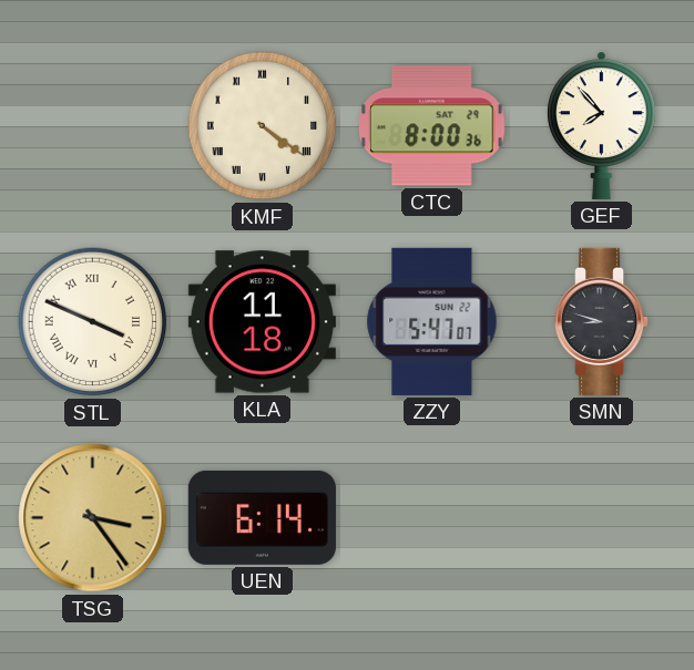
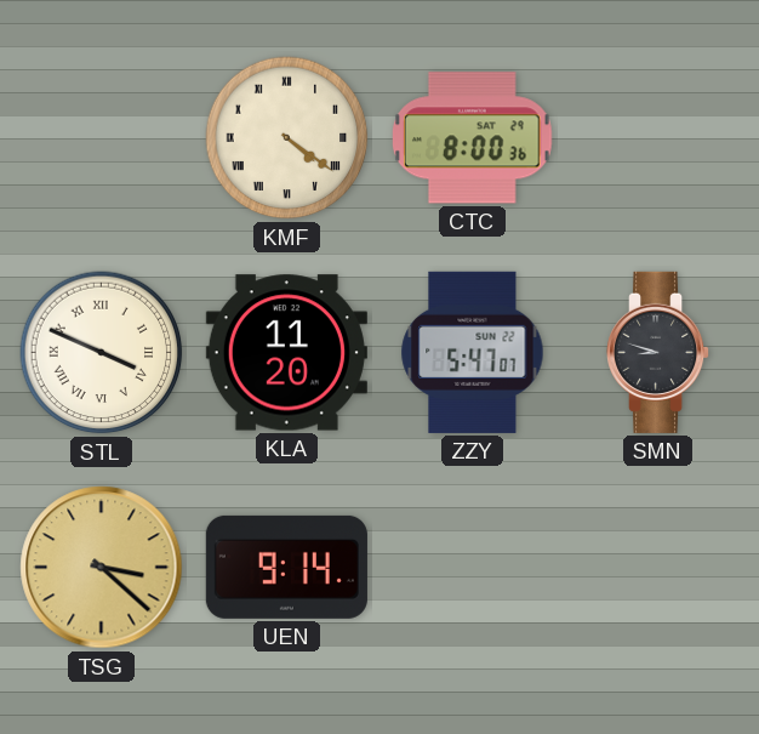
GEF: 7:53 -> none
KLA: 11:18 -> 11:20
TSG: 3:24 -> 3:22
UEN: 6:14 -> 9:14
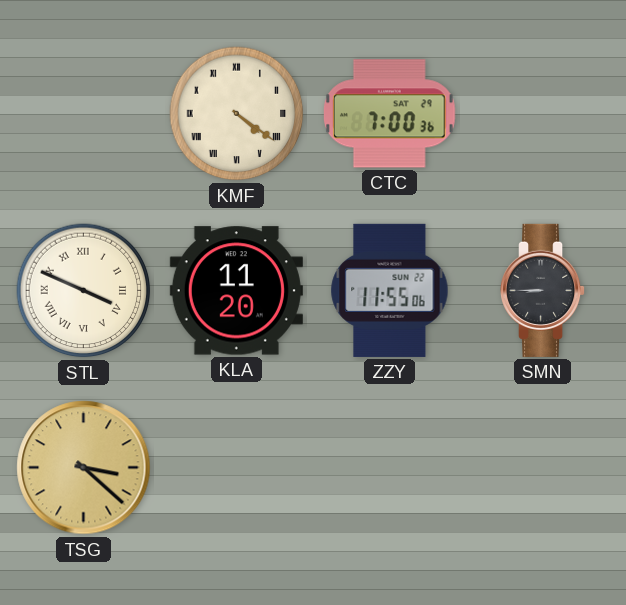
CTC: 8:00 -> 7:00
ZZY: 5:47 -> 11:55
SMN: 8:48 -> 8:45
UEN: 9:14 -> none
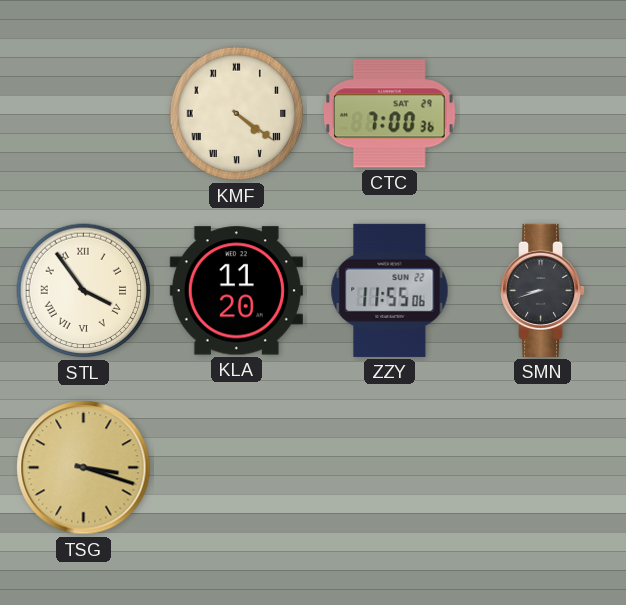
STL: 3:49 -> 3:54
SMN: 8:45 -> 8:42
TSG: 3:22 -> 3:18
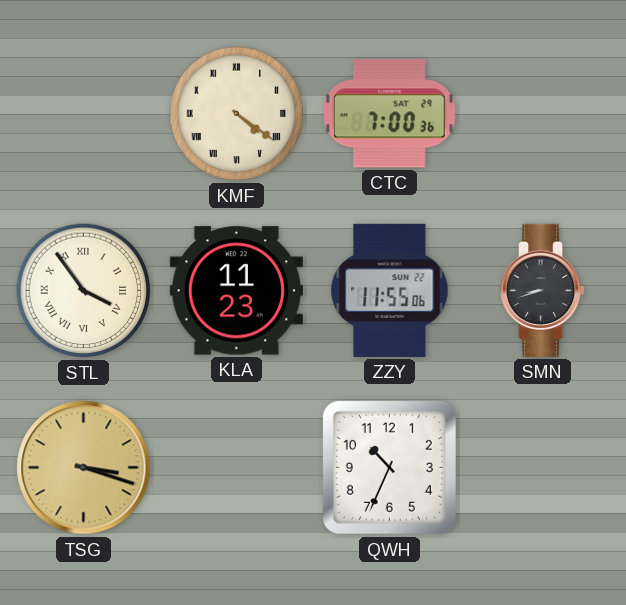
KLA: 11:20 -> 11:23
QWH: none -> 10:34
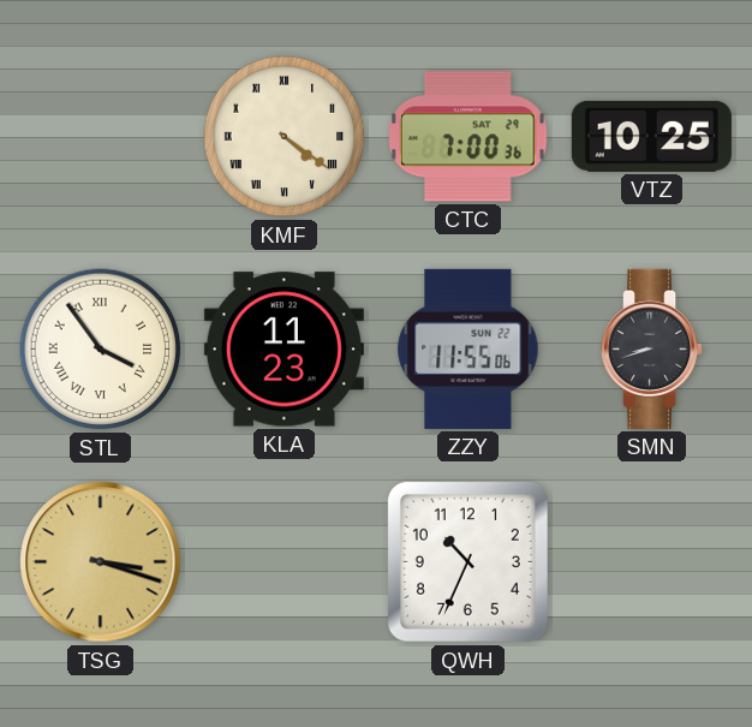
VTZ: none -> 10:25
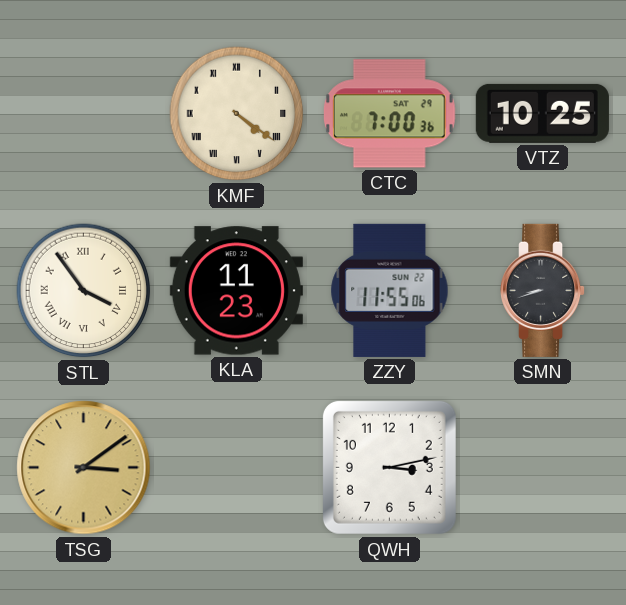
TSG: 3:18 -> 3:09
QWH: 10:34 -> 3:13
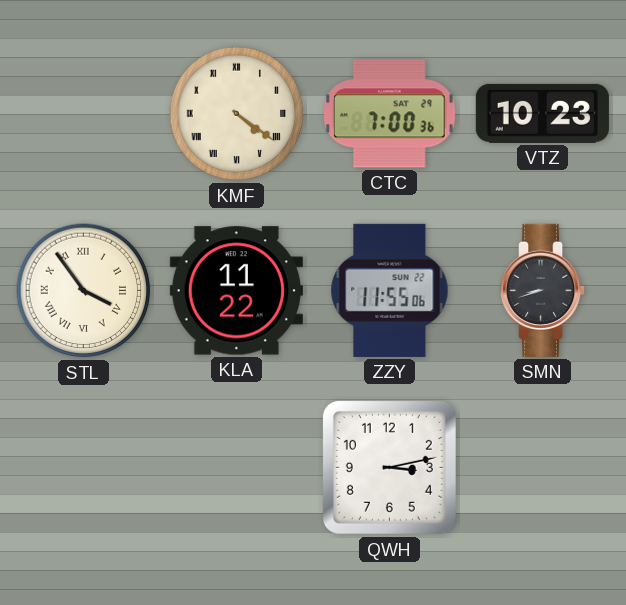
VTZ: 10:25 -> 10:23
KLA: 11:23 -> 11:22
TSG: 3:09 -> none
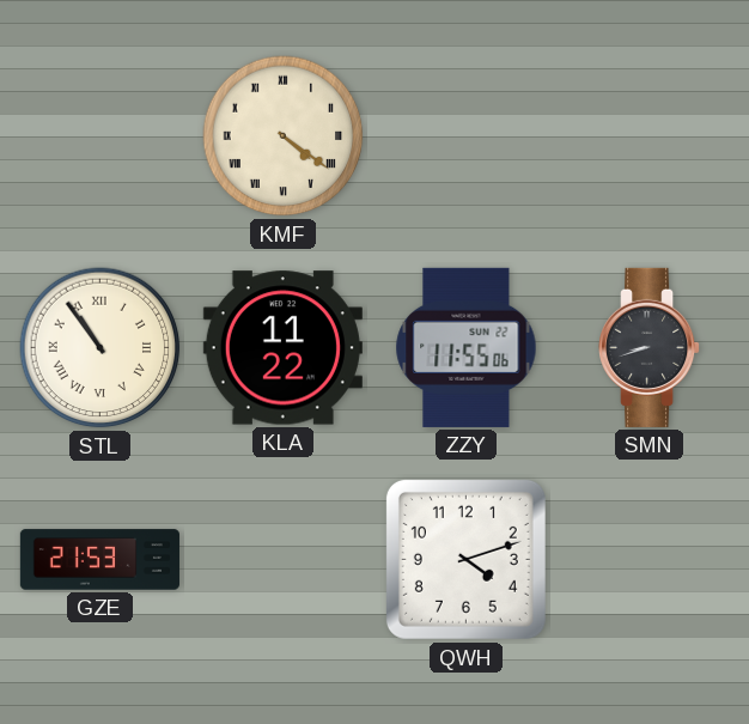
CTC: 7:00 -> none
VTZ: 10:23 -> none
STL: 3:54 -> 10:54
GZE: none -> 21:53
QWH: 3:13 -> 4:12
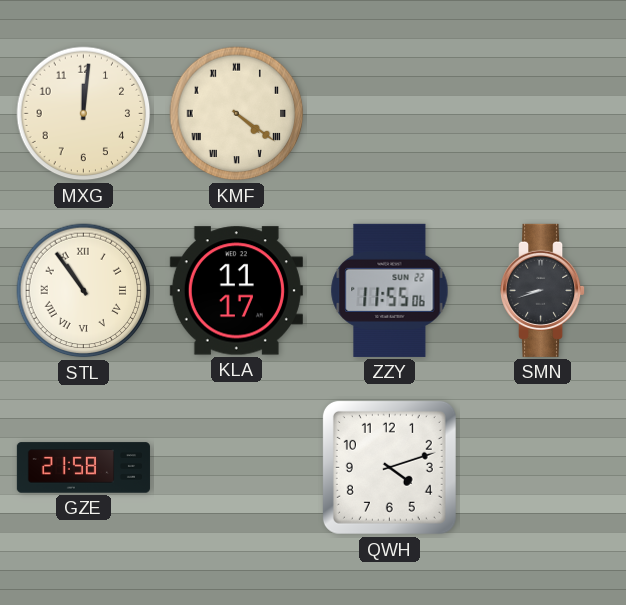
MXG: none -> 12:01
KLA: 11:22 -> 11:17
GZE: 21:53 -> 21:58
